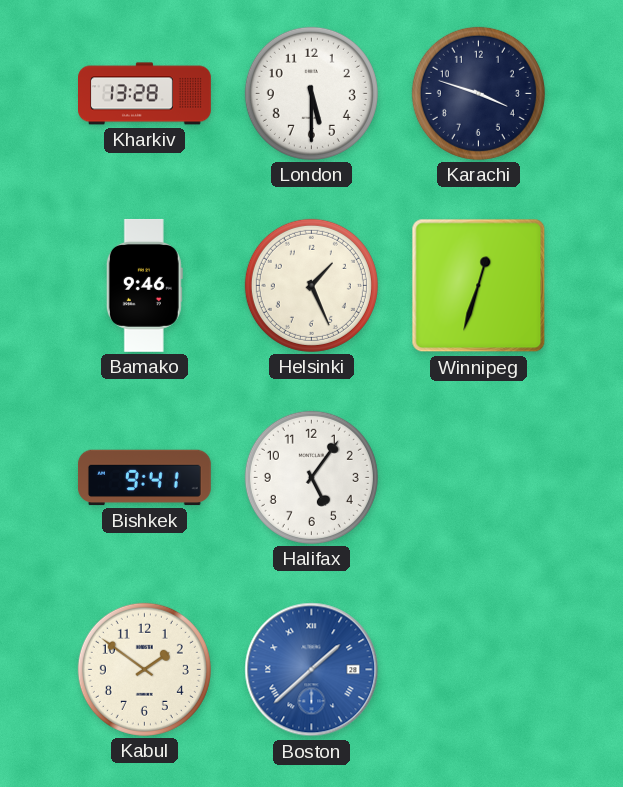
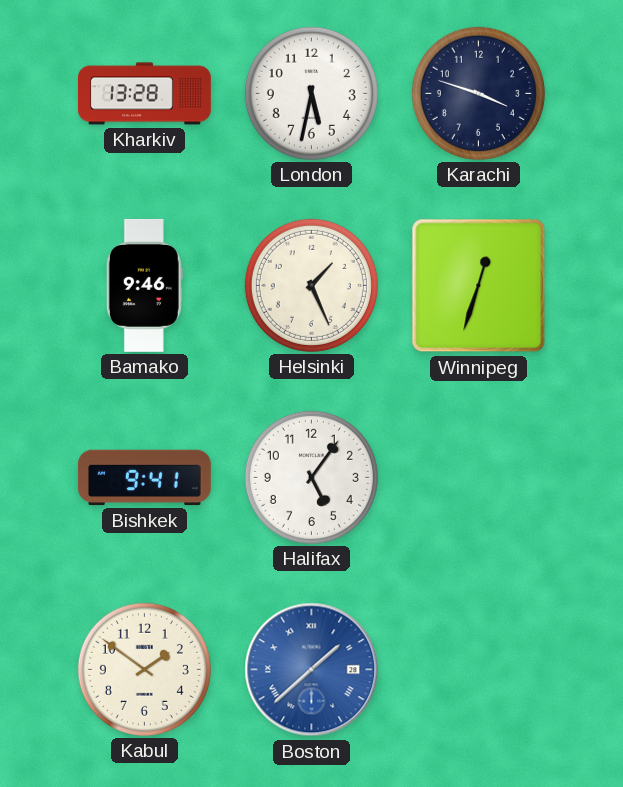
London: 5:30 -> 5:32
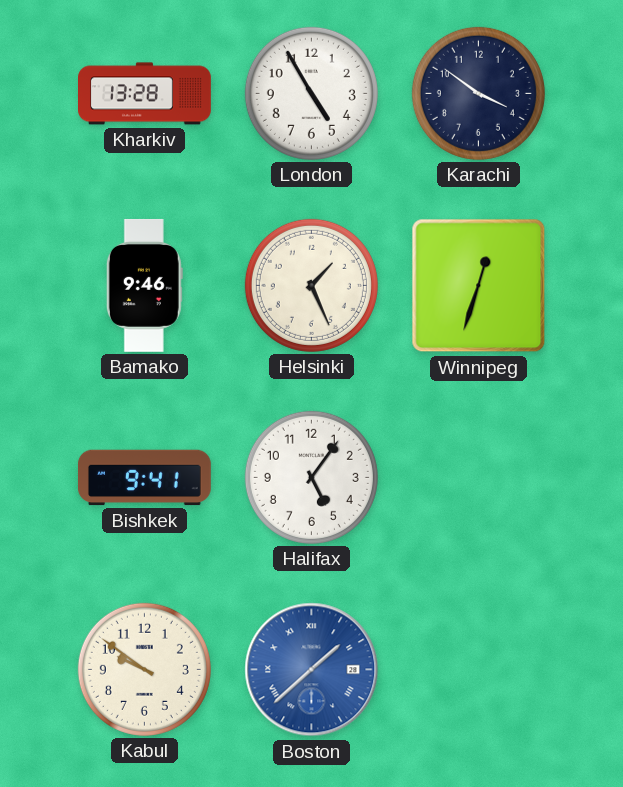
London: 5:32 -> 4:55
Karachi: 3:48 -> 3:51
Kabul: 1:51 -> 9:51
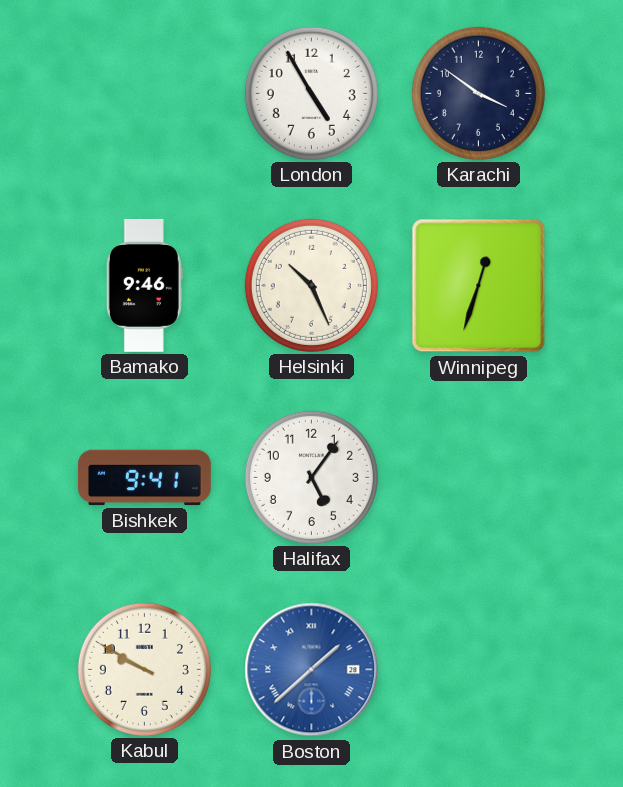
Kharkiv: 13:28 -> none
Helsinki: 1:26 -> 10:26
Kabul: 9:51 -> 9:50
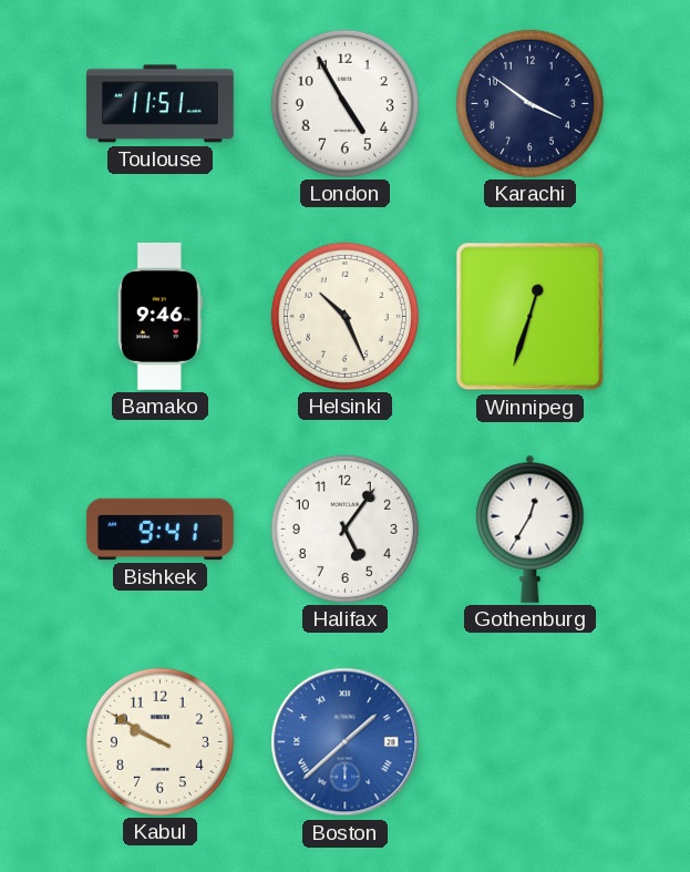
Toulouse: none -> 11:51
Gothenburg: none -> 12:35
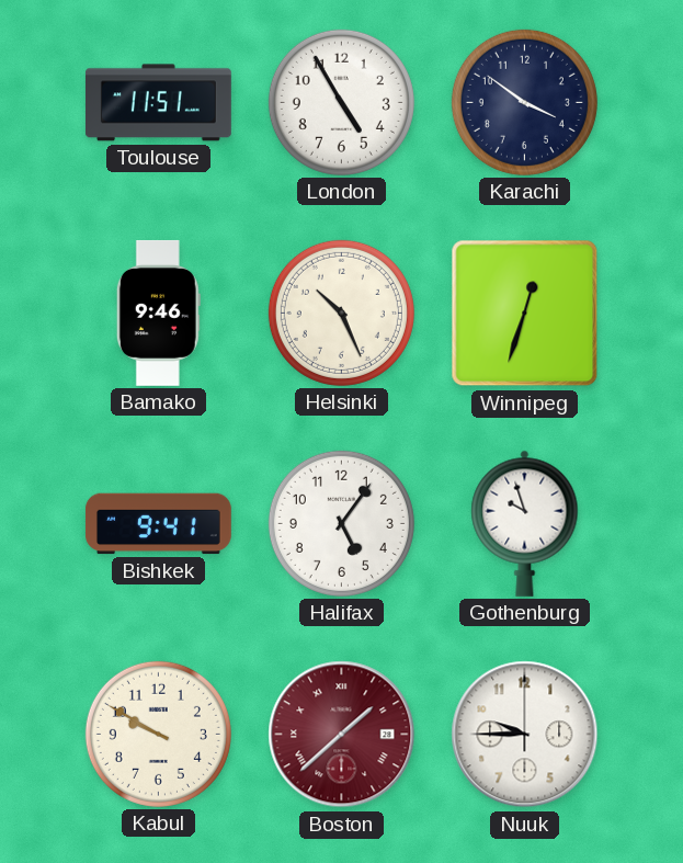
Gothenburg: 12:35 -> 9:57
Boston dial: blue -> burgundy
Nuuk: none -> 9:45
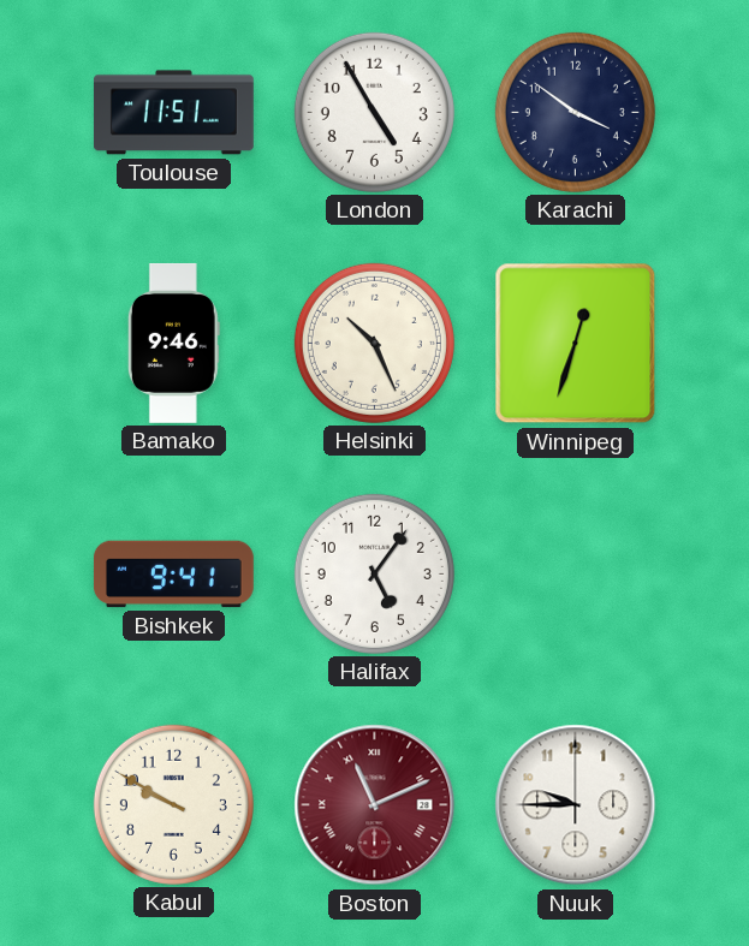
Gothenburg: 9:57 -> none
Boston: 1:38 -> 11:11
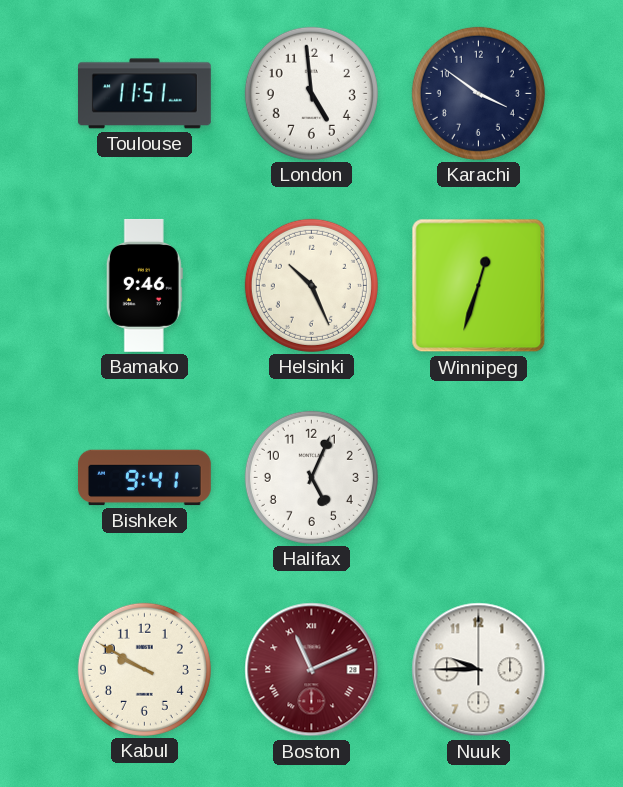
London: 4:55 -> 4:59
Halifax: 5:06 -> 5:04
